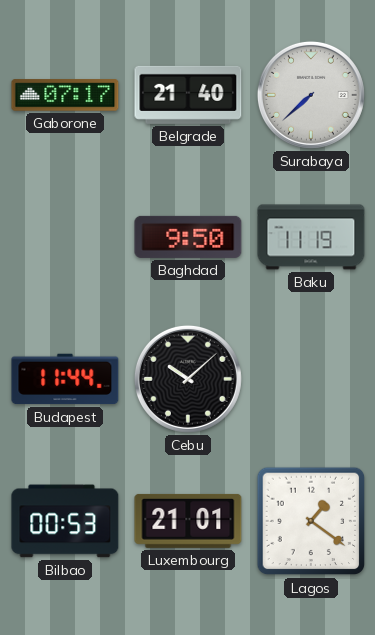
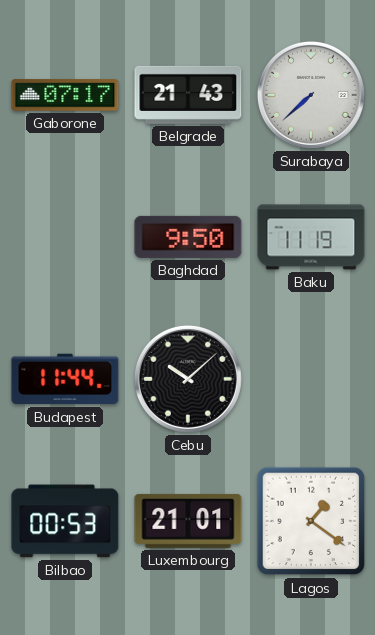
Belgrade: 21:40 -> 21:43
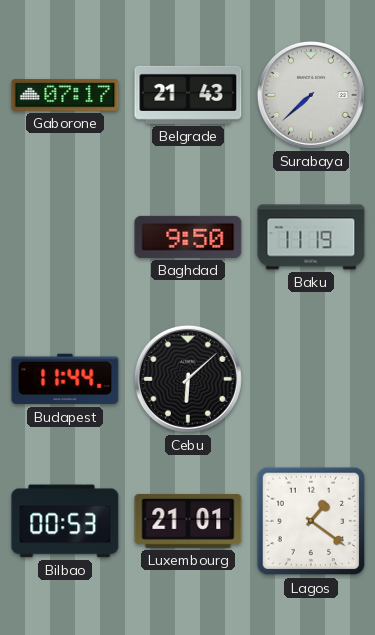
Cebu: 10:08 -> 6:08
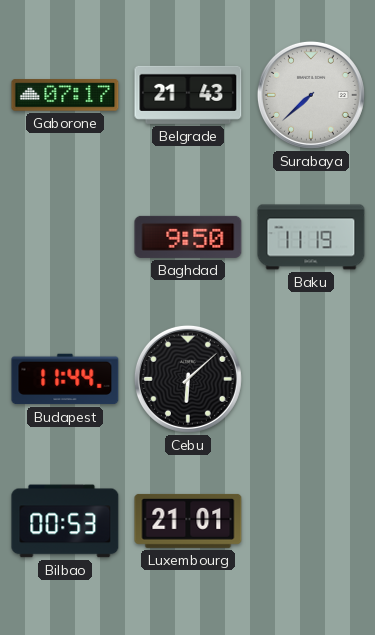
Lagos: 1:21 -> none
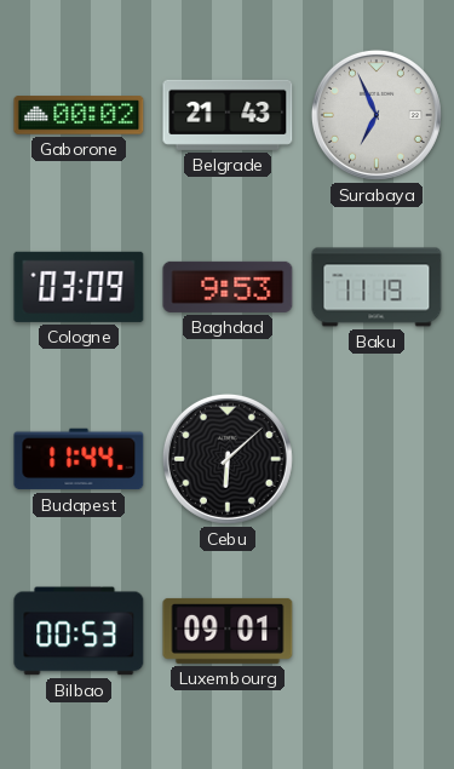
Gaborone: 07:17 -> 00:02
Surabaya: 7:38 -> 6:56
Cologne: none -> 03:09
Baghdad: 9:50 -> 9:53
Luxembourg: 21:01 -> 09:01
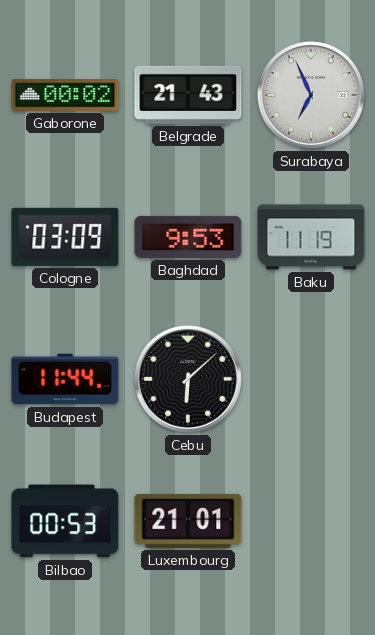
Luxembourg: 09:01 -> 21:01
